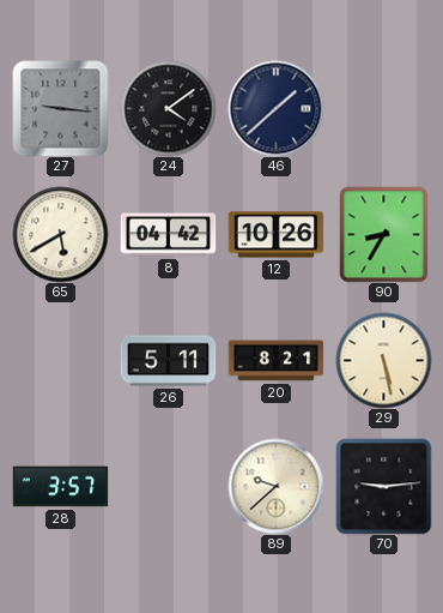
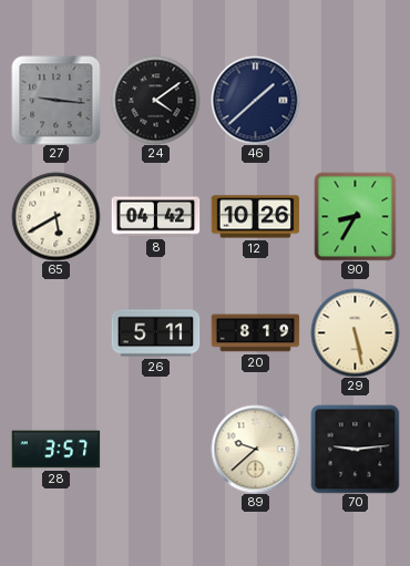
20: 8:21 -> 8:19
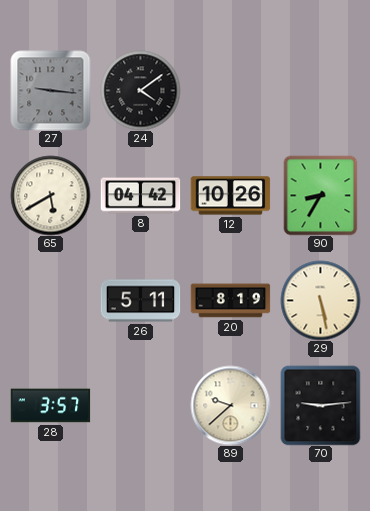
46: 1:38 -> none
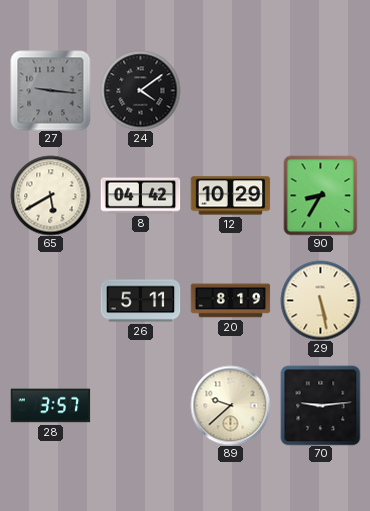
12: 10:26 -> 10:29
